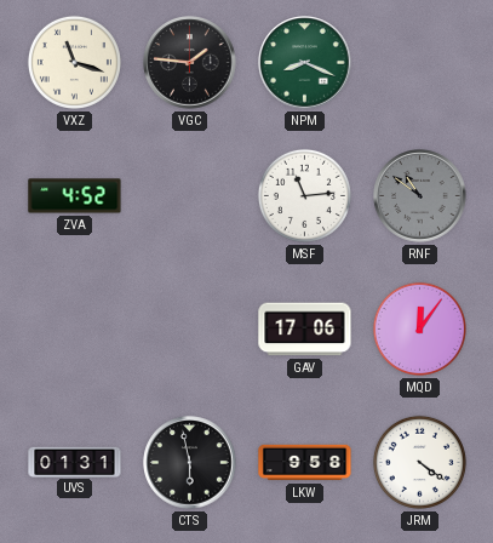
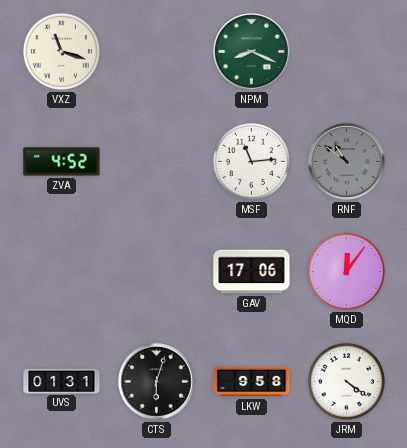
VGC: 1:46 -> none
CTS: 5:58 -> 6:03
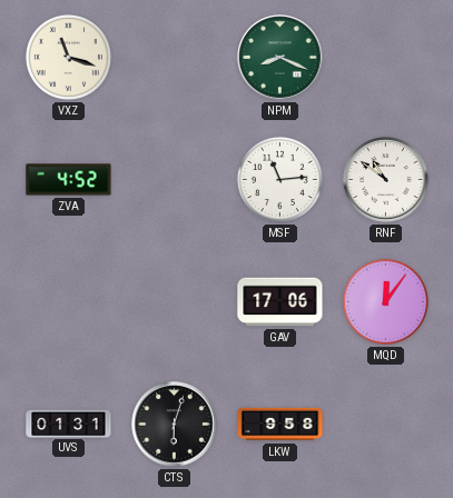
RNF dial: grey -> white
JRM: 4:21 -> none
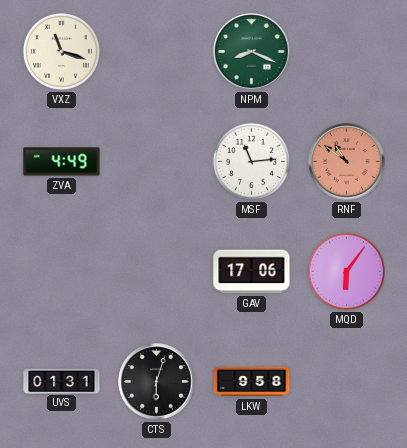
ZVA: 4:52 -> 4:49
RNF dial: white -> salmon
MQD: 12:06 -> 6:06
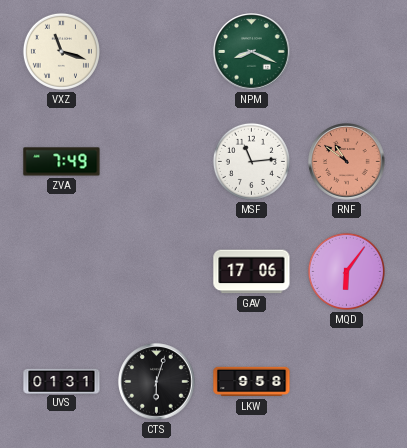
ZVA: 4:49 -> 7:49
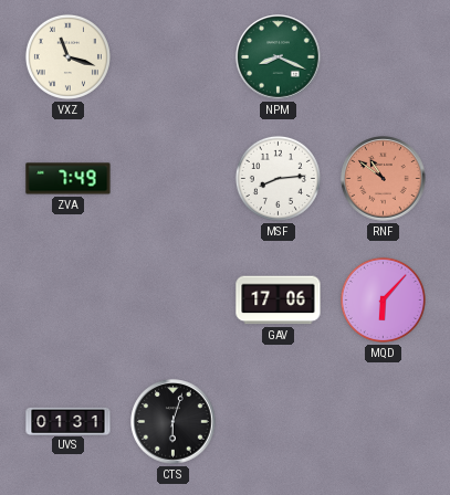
MSF: 11:14 -> 8:14
MQD: 6:06 -> 6:07
LKW: 9:58 -> none
